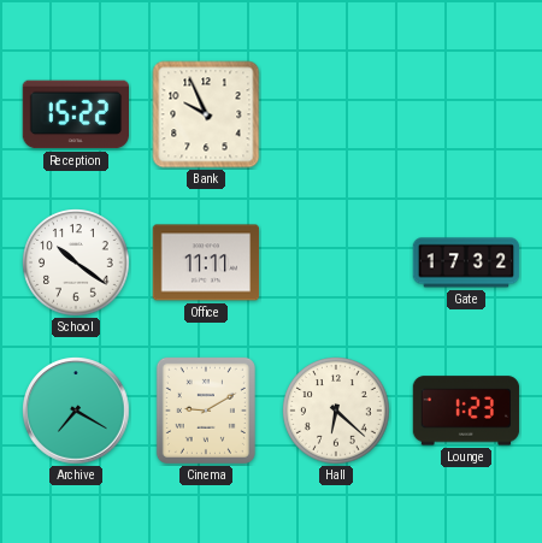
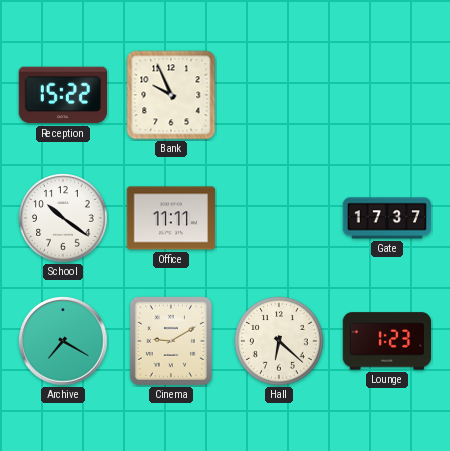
Gate: 17:32 -> 17:37
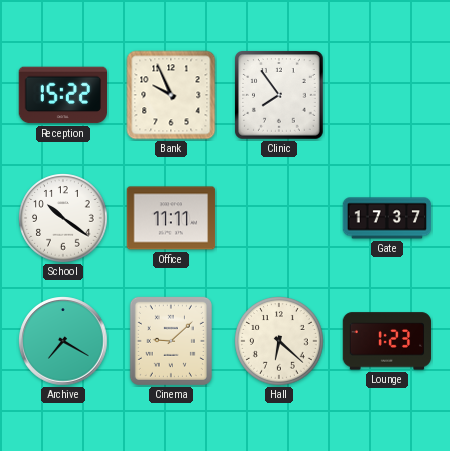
Clinic: none -> 7:54
Cinema: 9:10 -> 9:08
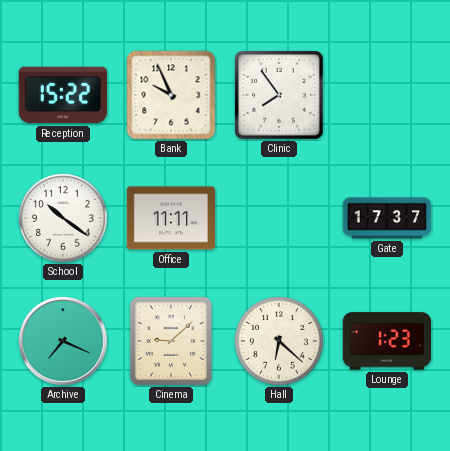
Archive: 7:20 -> 7:19
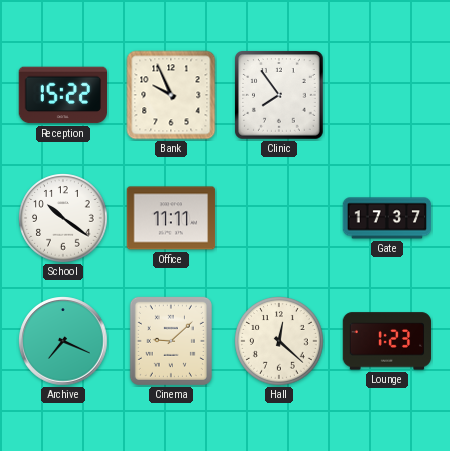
Hall: 6:22 -> 12:22
